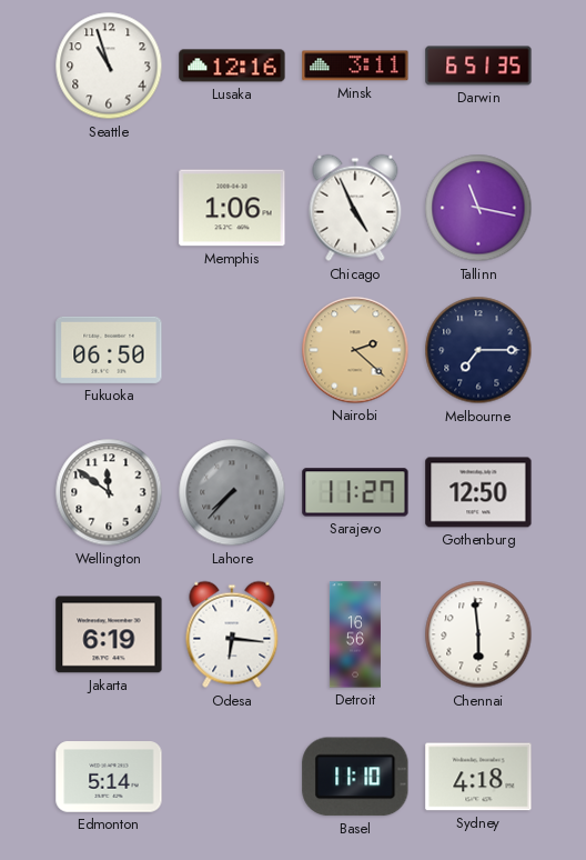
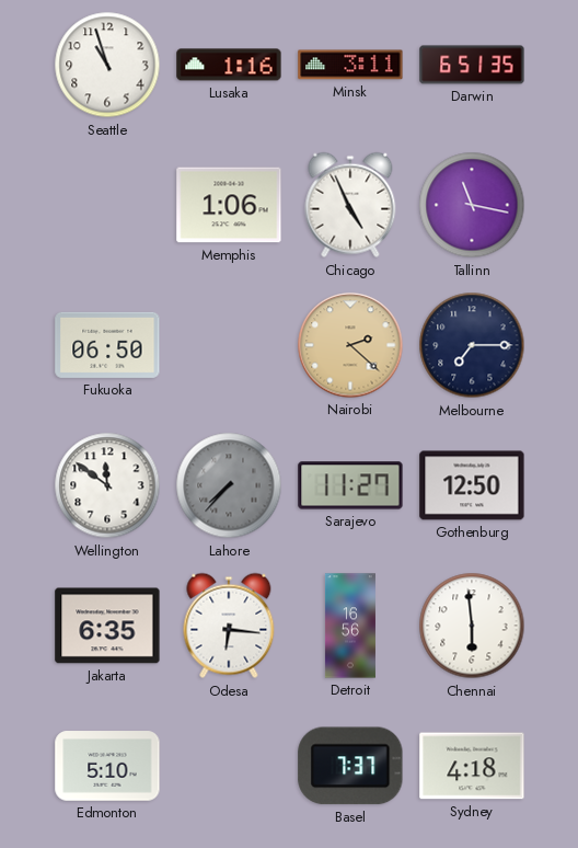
Lusaka: 12:16 -> 1:16
Jakarta: 6:19 -> 6:35
Edmonton: 5:14 -> 5:10
Basel: 11:10 -> 7:37
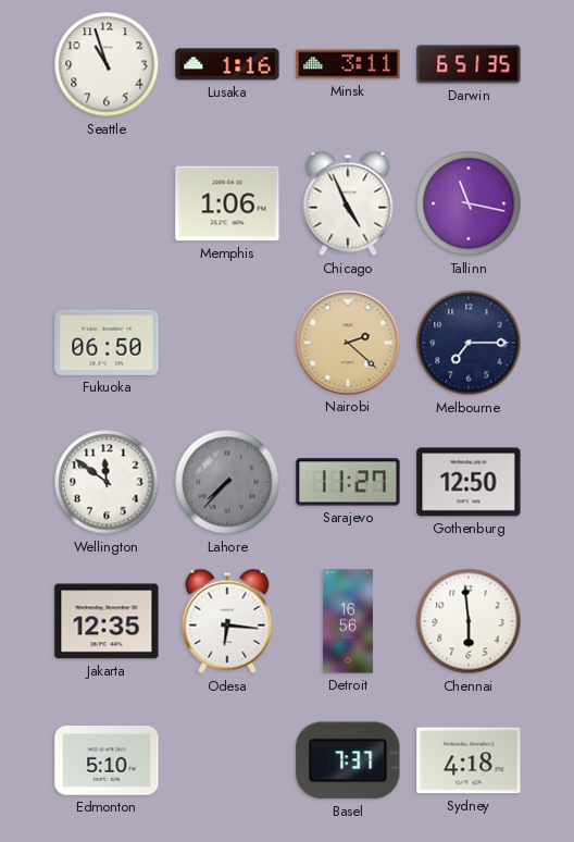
Jakarta: 6:35 -> 12:35
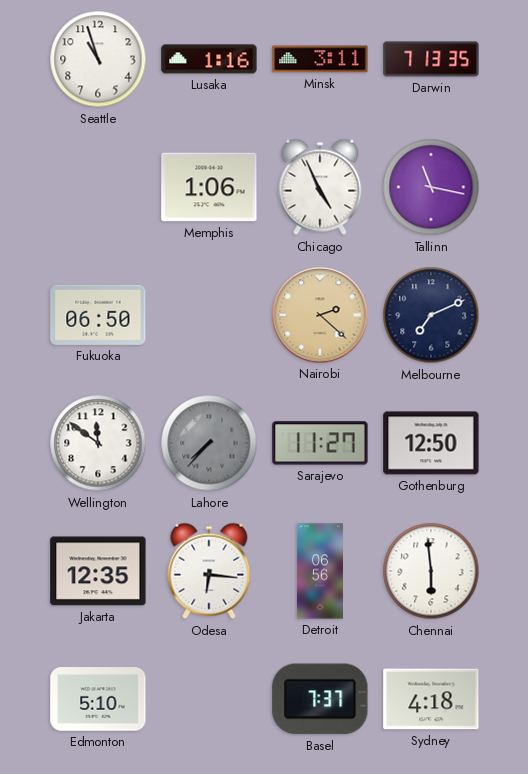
Darwin: 6:51 -> 7:13
Melbourne: 7:15 -> 7:11
Detroit: 16:56 -> 06:56
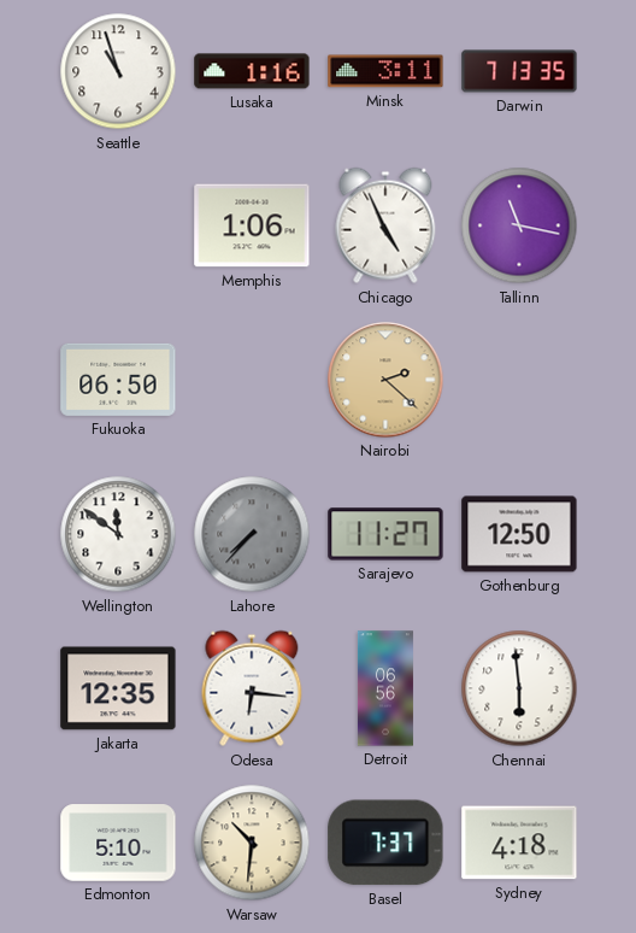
Melbourne: 7:11 -> none
Warsaw: none -> 10:31
